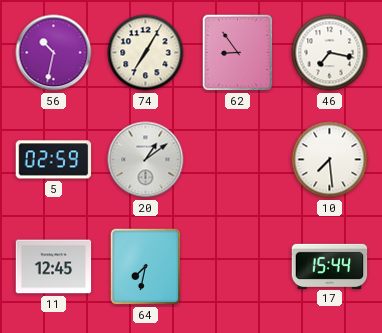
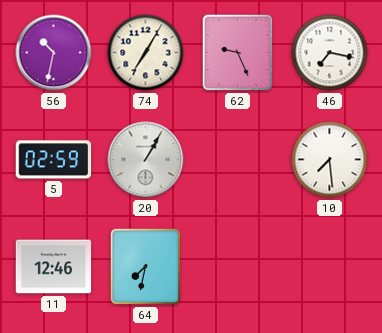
62: 8:54 -> 9:26
20: 1:09 -> 1:05
11: 12:45 -> 12:46
17: 15:44 -> none
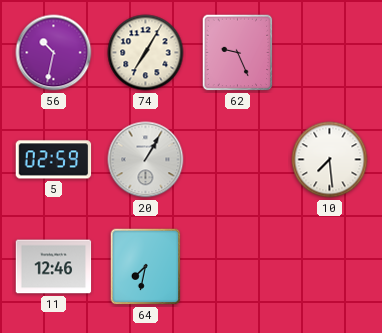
46: 7:17 -> none
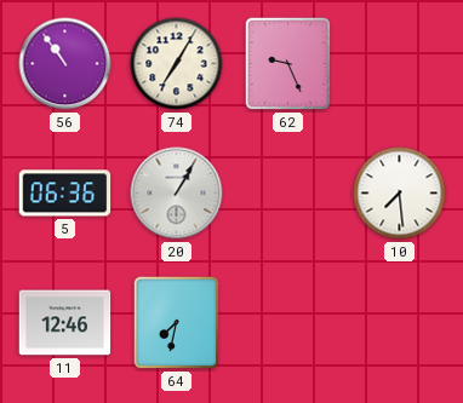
56: 10:32 -> 10:54
5: 02:59 -> 06:36
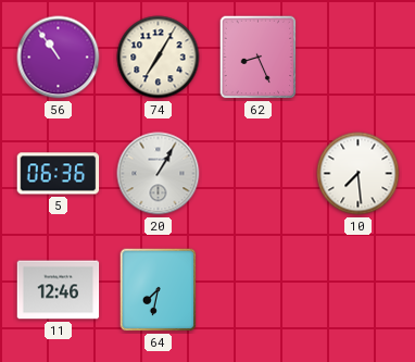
62: 9:26 -> 8:26
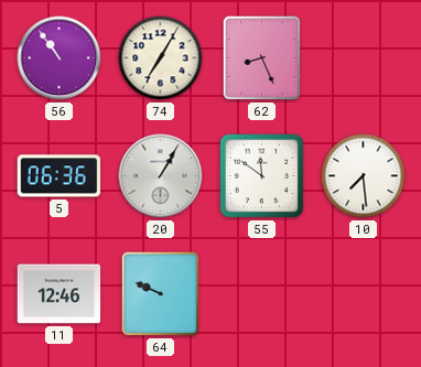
55: none -> 11:51
64: 7:32 -> 9:49
